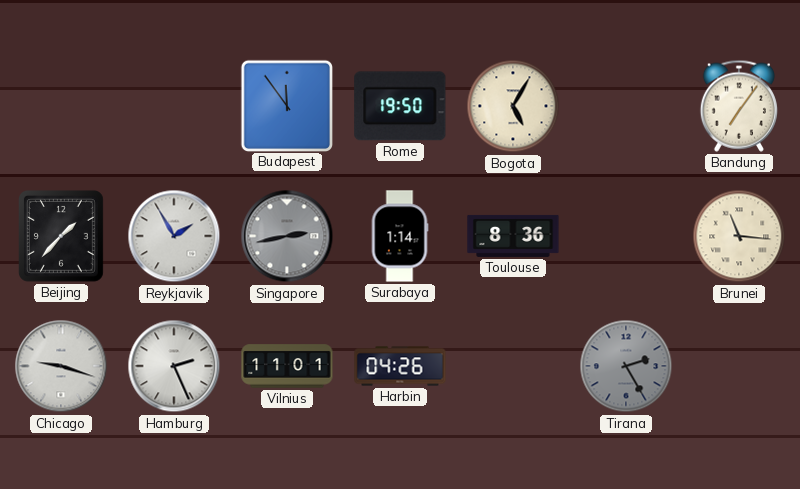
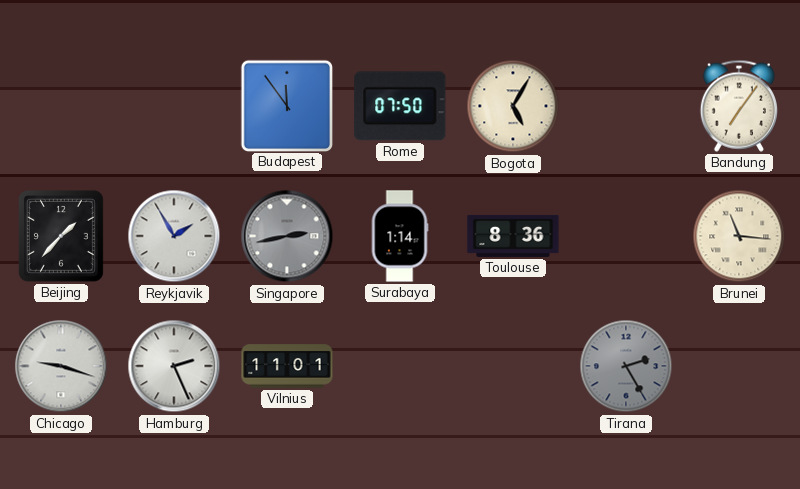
Rome: 19:50 -> 07:50
Harbin: 04:26 -> none
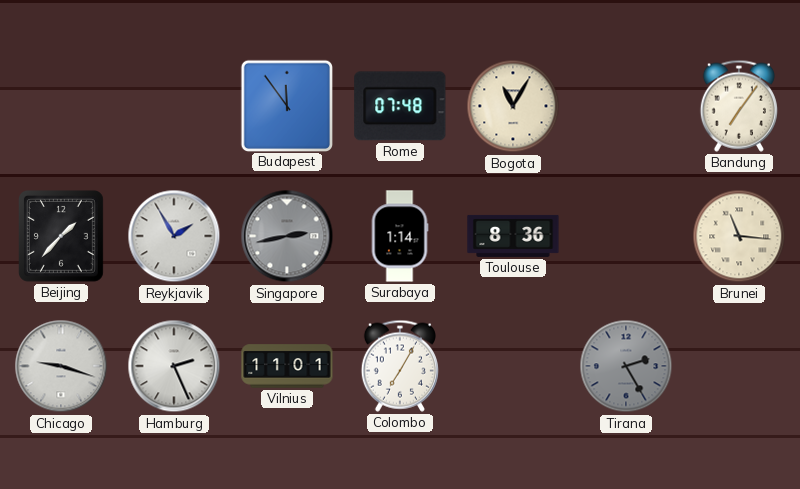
Rome: 07:50 -> 07:48
Bogota: 5:05 -> 11:05
Colombo: none -> 7:05
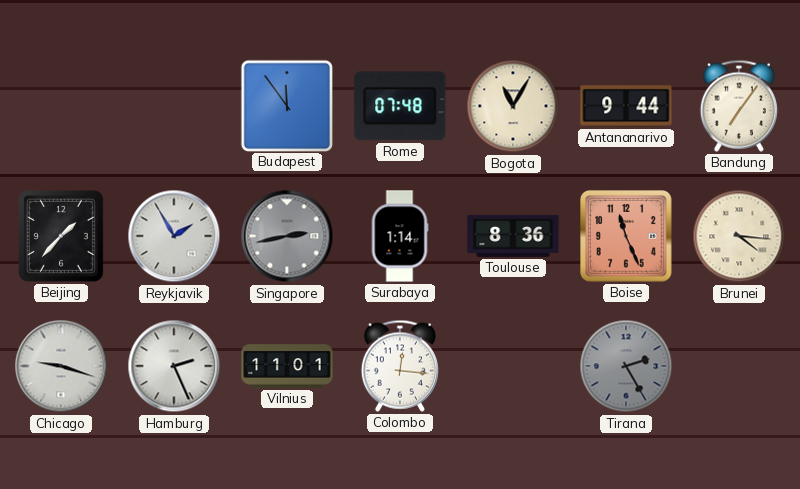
Antananarivo: none -> 9:44
Boise: none -> 11:26
Brunei: 11:16 -> 4:16
Colombo: 7:05 -> 12:16
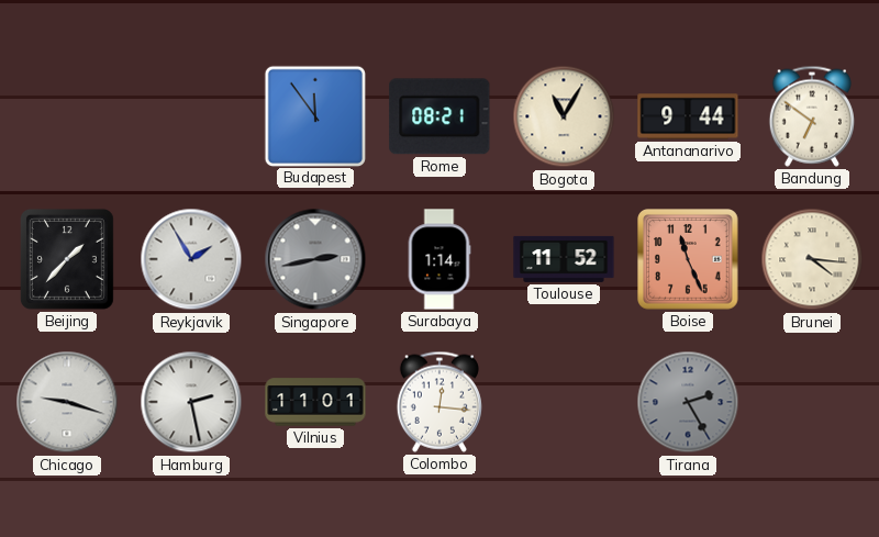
Rome: 07:48 -> 08:21
Bandung: 7:06 -> 6:51
Toulouse: 8:36 -> 11:52
Hamburg: 2:26 -> 2:28
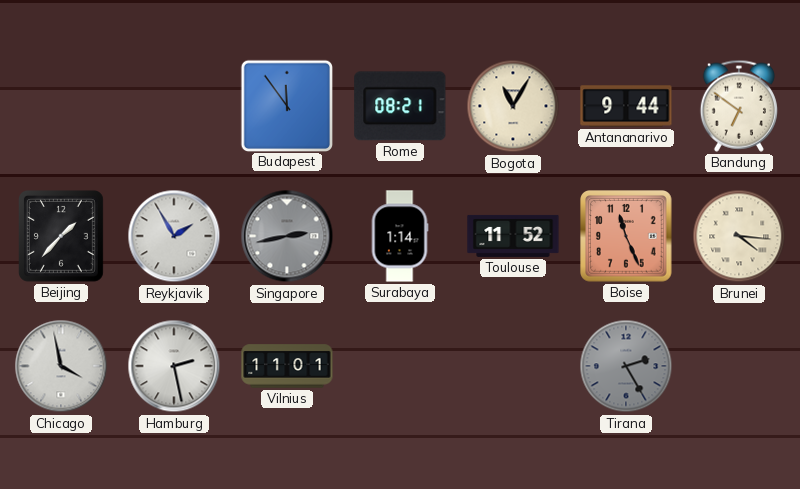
Chicago: 9:18 -> 3:58
Colombo: 12:16 -> none
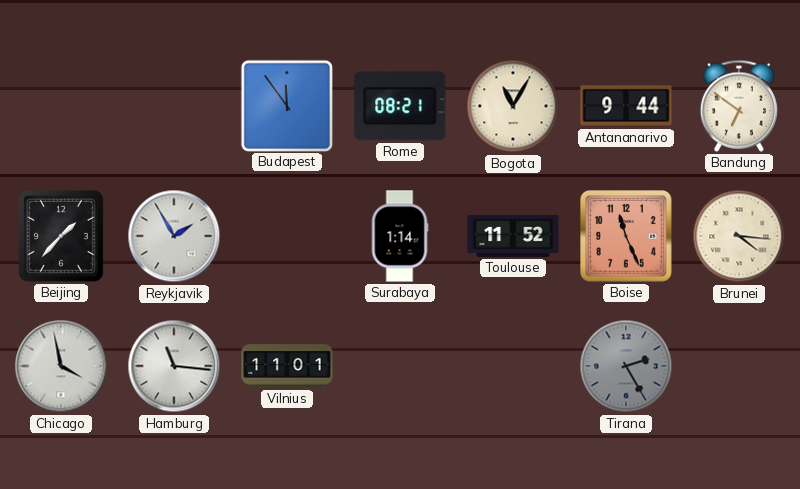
Singapore: 2:43 -> none
Hamburg: 2:28 -> 11:16
